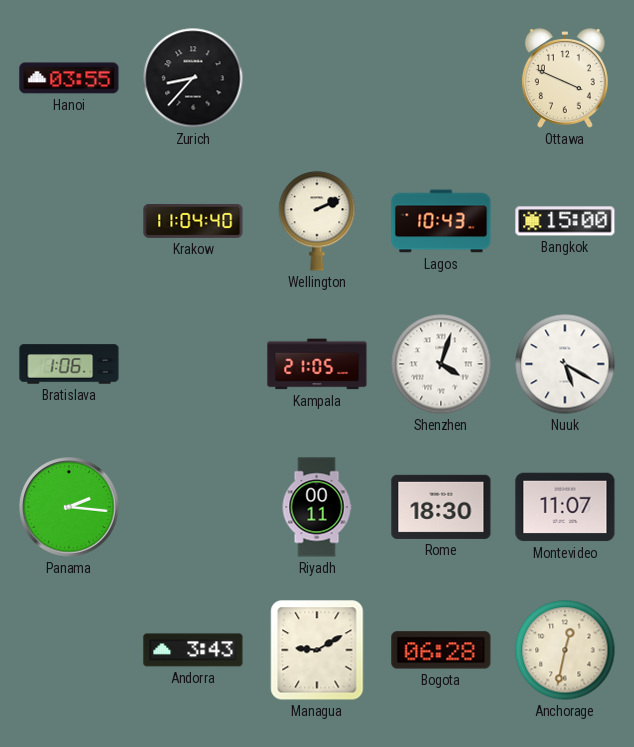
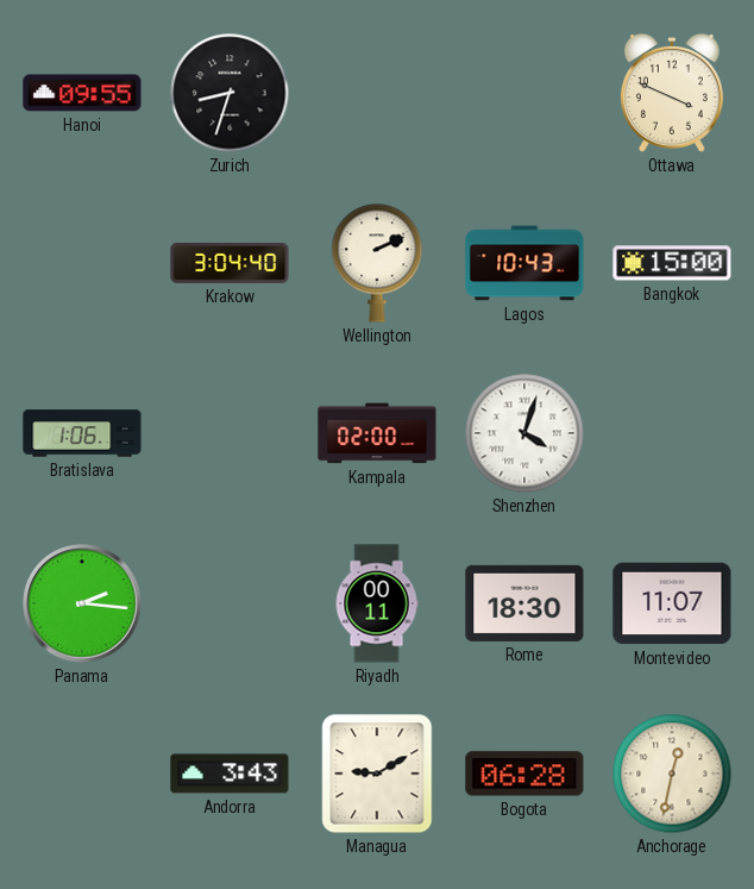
Hanoi: 03:55 -> 09:55
Zurich: 8:37 -> 8:33
Krakow: 11:04 -> 3:04
Kampala: 21:05 -> 02:00
Nuuk: 5:20 -> none
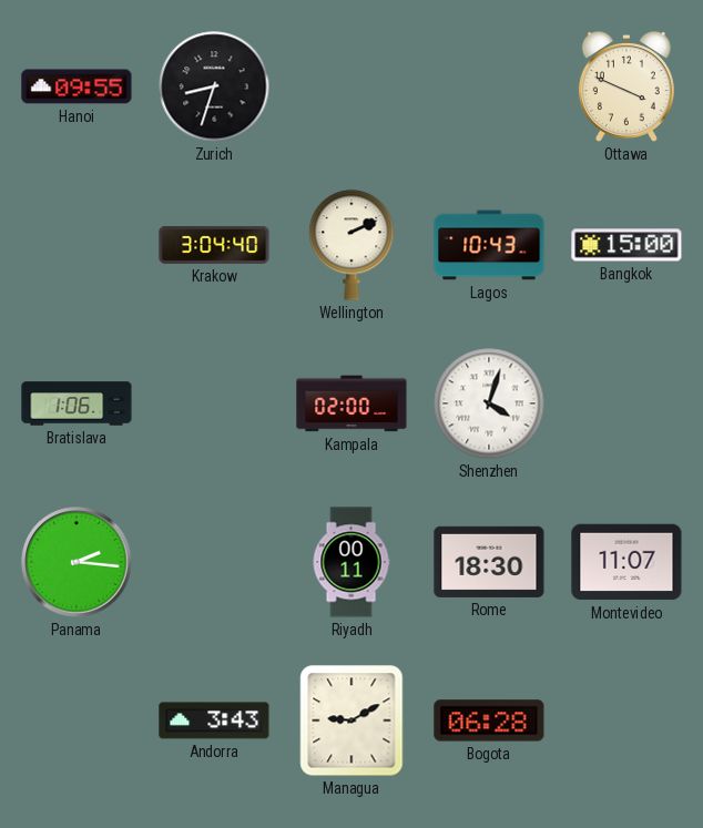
Anchorage: 12:32 -> none
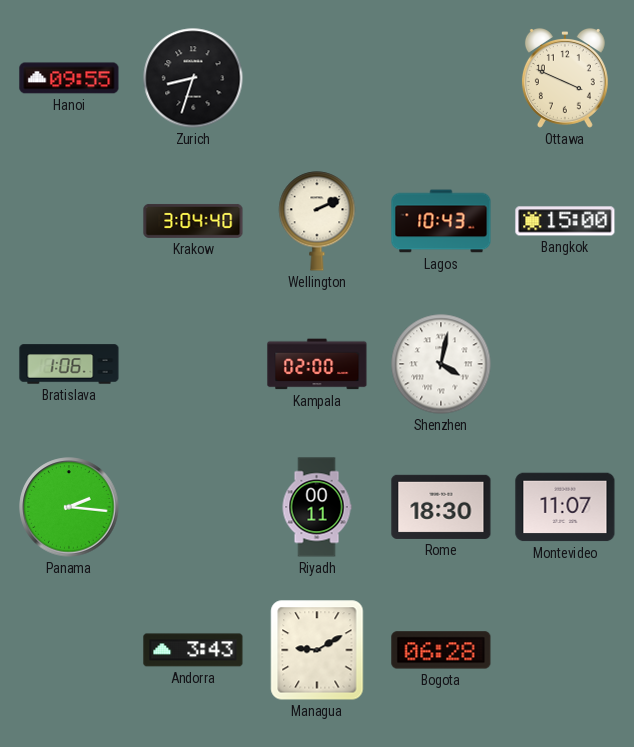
Shenzhen: 4:03 -> 4:02
